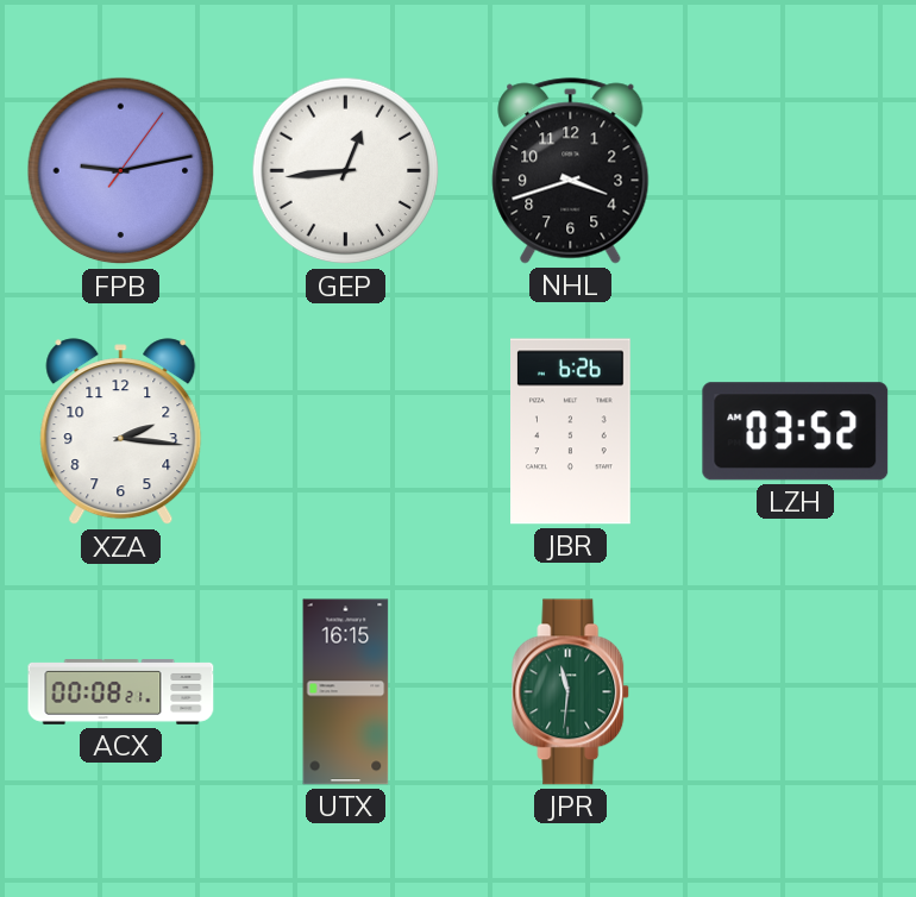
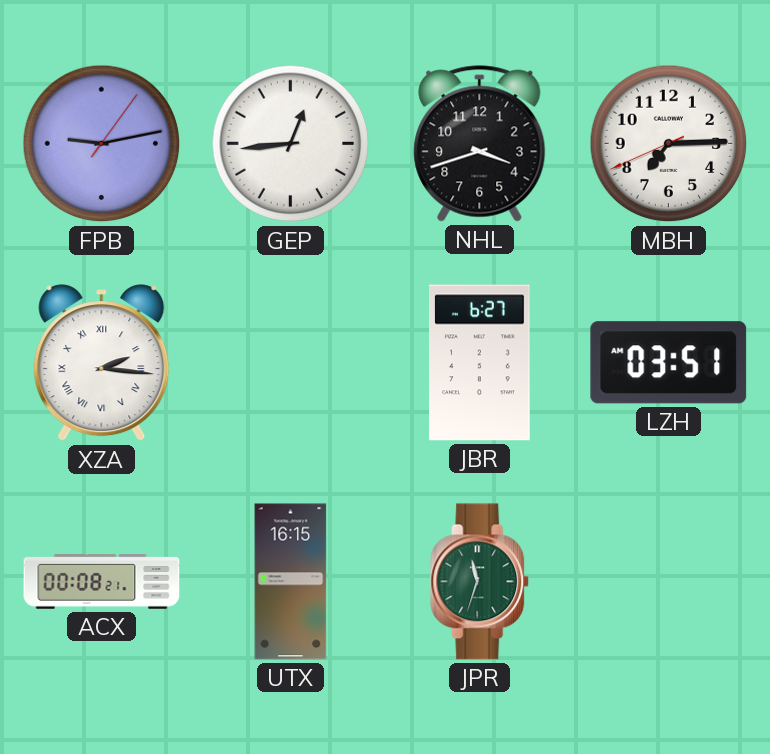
MBH: none -> 7:14
XZA numerals: Arabic -> Roman
JBR: 6:26 -> 6:27
LZH: 03:52 -> 03:51
JPR: 11:31 -> 11:33
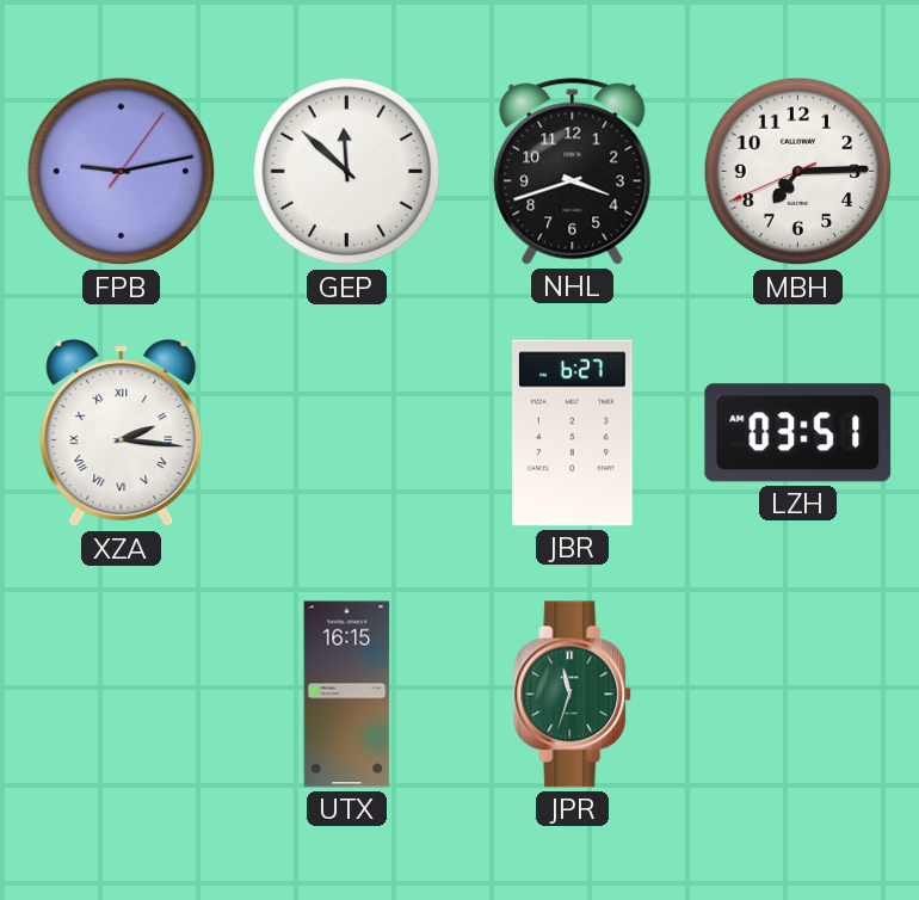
GEP: 12:44 -> 11:52
ACX: 00:08 -> none
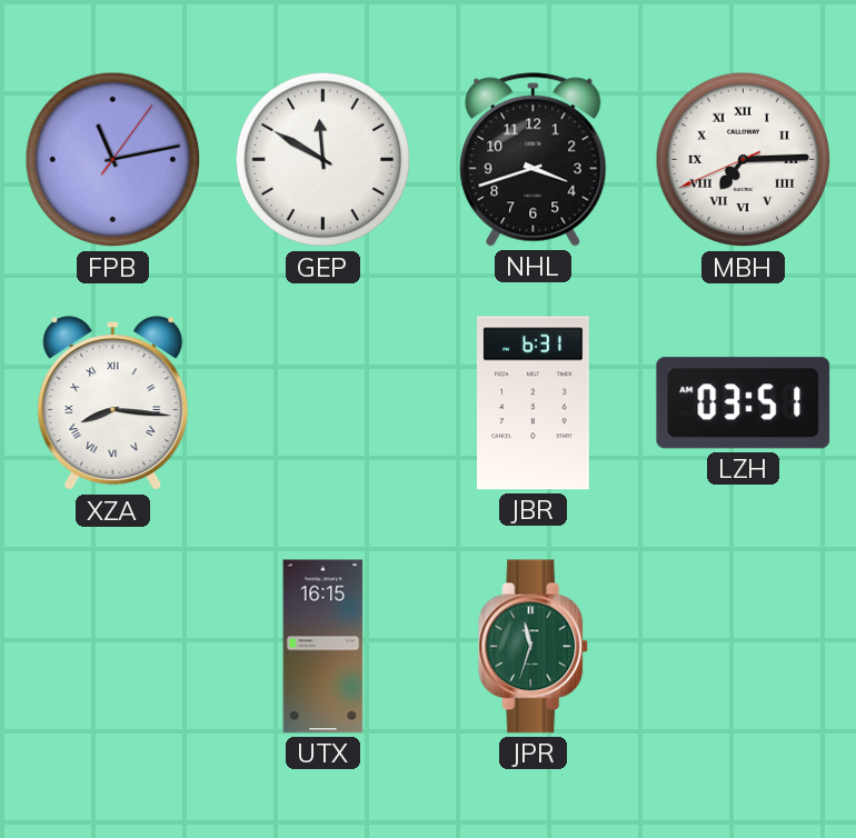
FPB: 9:13 -> 11:13
GEP: 11:52 -> 11:50
MBH numerals: Arabic -> Roman
XZA: 2:16 -> 8:16
JBR: 6:27 -> 6:31
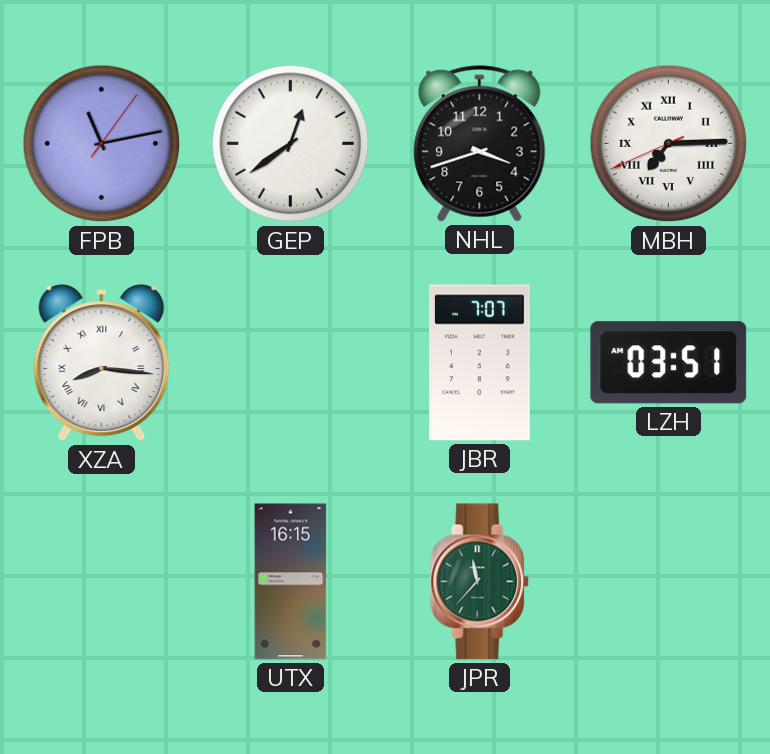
GEP: 11:50 -> 12:39
JBR: 6:31 -> 7:07
JPR: 11:33 -> 11:37
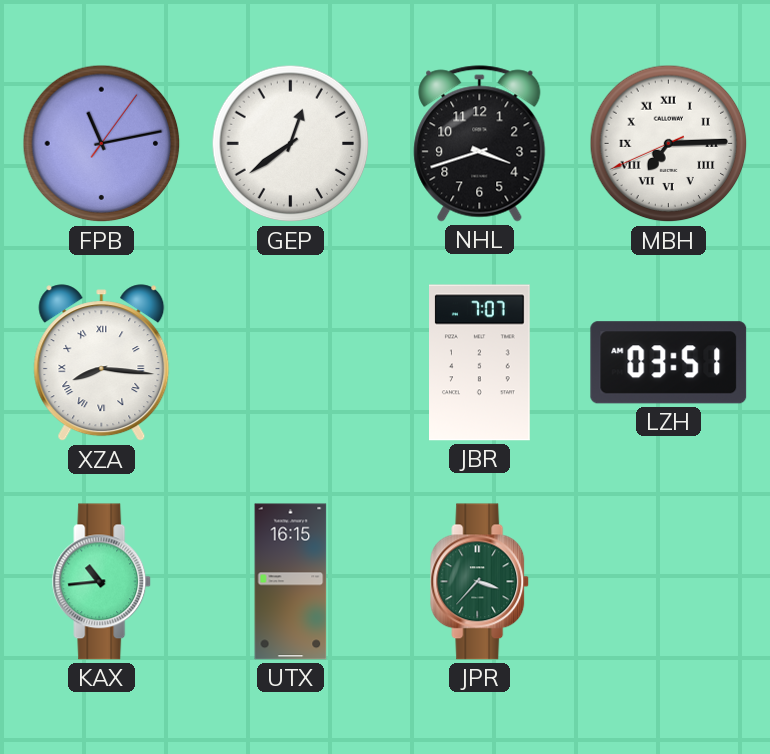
KAX: none -> 10:44
JPR: 11:37 -> 3:37
